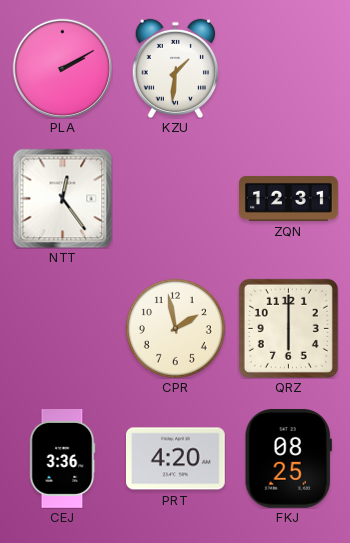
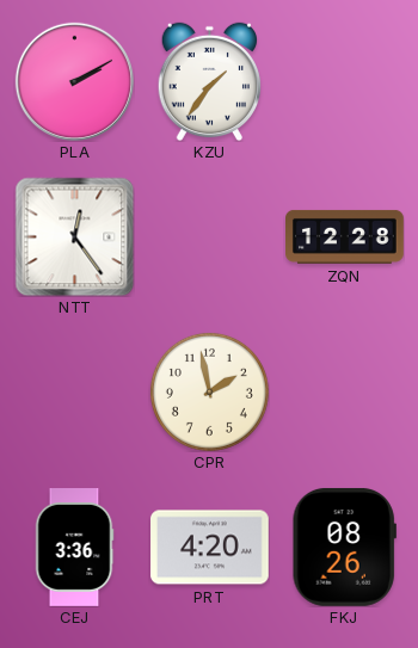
KZU: 1:31 -> 1:36
ZQN: 12:31 -> 12:28
QRZ: 6:00 -> none
FKJ: 08:25 -> 08:26
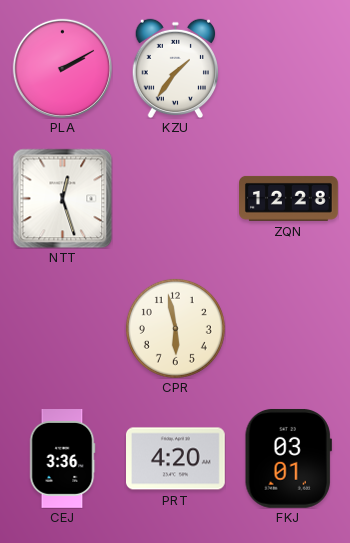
NTT: 12:24 -> 12:27
CPR: 1:58 -> 5:58
FKJ: 08:26 -> 03:01
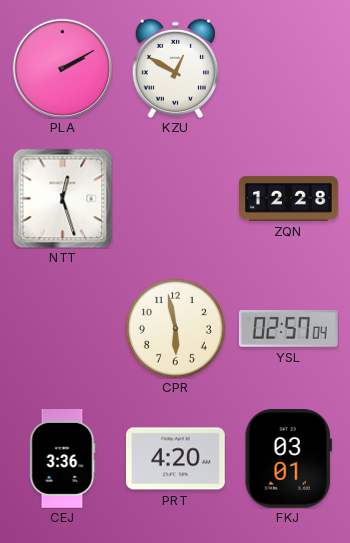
KZU: 1:36 -> 12:50
YSL: none -> 02:57
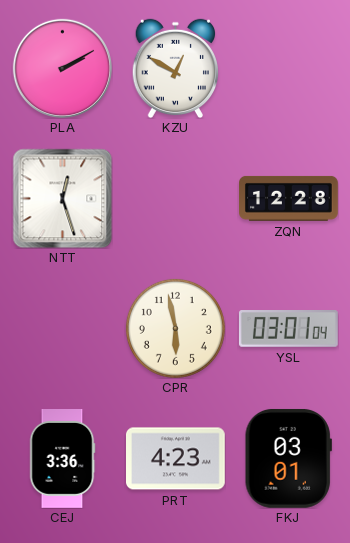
YSL: 02:57 -> 03:01
PRT: 4:20 -> 4:23
